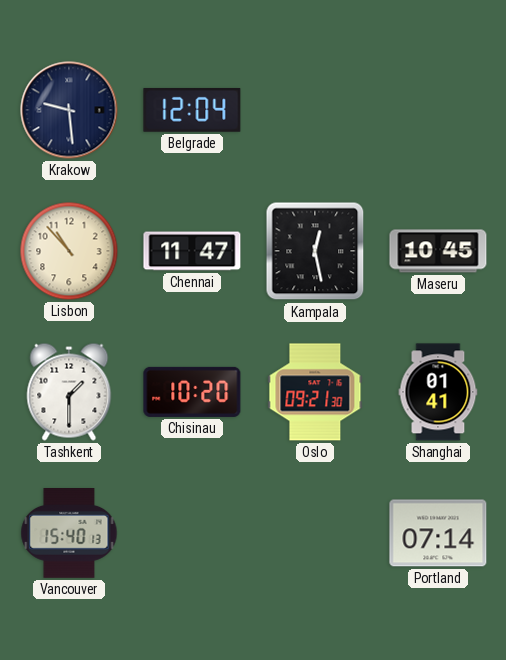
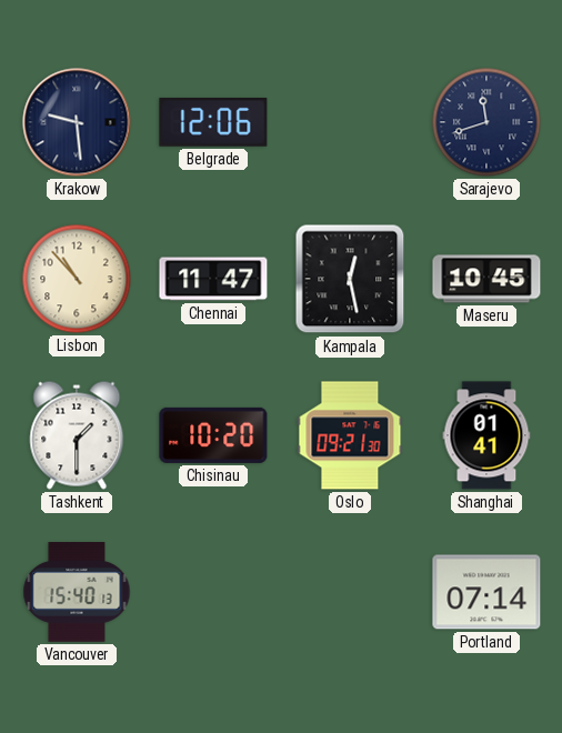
Belgrade: 12:04 -> 12:06
Sarajevo: none -> 11:42
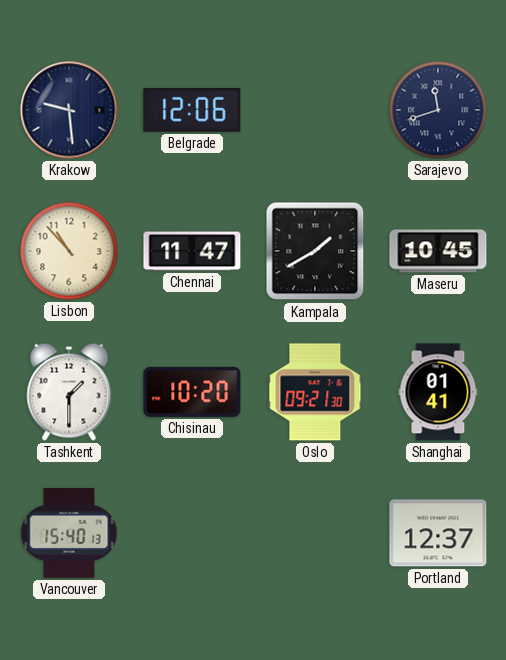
Kampala: 12:28 -> 1:40
Portland: 07:14 -> 12:37
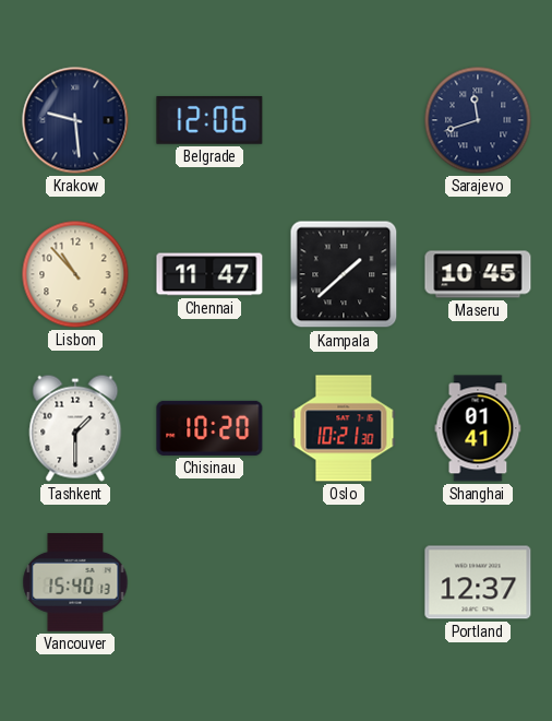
Kampala: 1:40 -> 1:38
Oslo: 09:21 -> 10:21
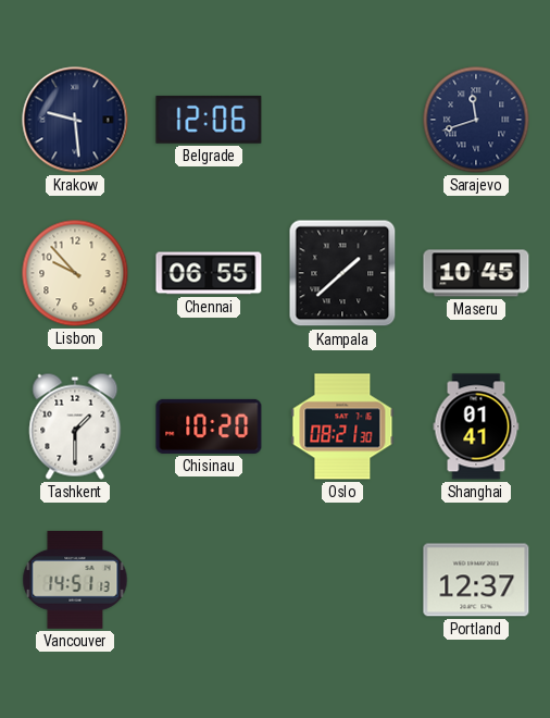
Lisbon: 10:53 -> 9:53
Chennai: 11:47 -> 06:55
Oslo: 10:21 -> 08:21
Vancouver: 15:40 -> 14:51
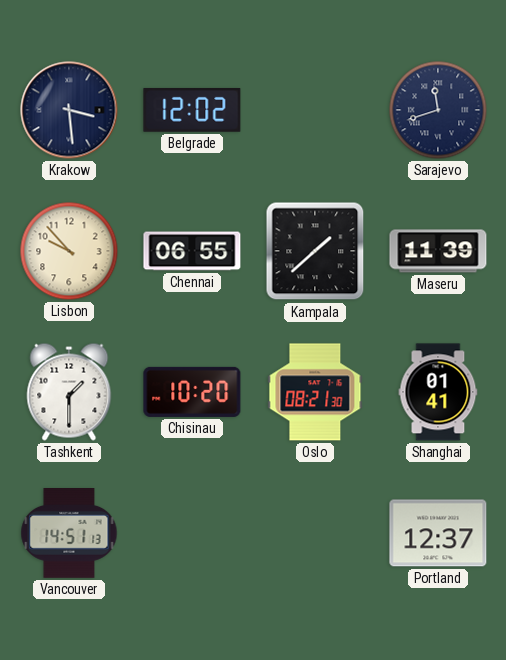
Krakow: 9:29 -> 3:29
Belgrade: 12:06 -> 12:02
Maseru: 10:45 -> 11:39
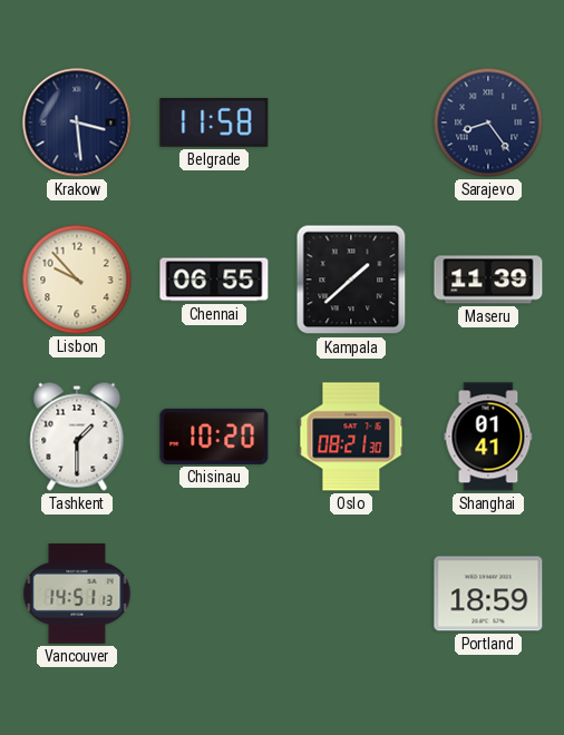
Belgrade: 12:02 -> 11:58
Sarajevo: 11:42 -> 8:24
Portland: 12:37 -> 18:59
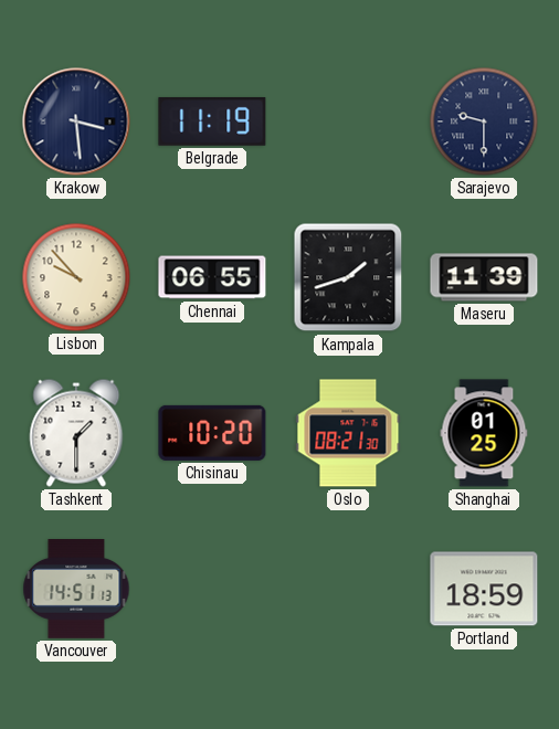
Belgrade: 11:58 -> 11:19
Sarajevo: 8:24 -> 9:30
Kampala: 1:38 -> 1:42
Shanghai: 01:41 -> 01:25
